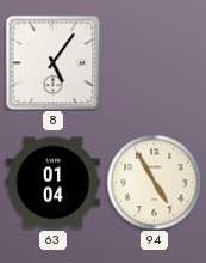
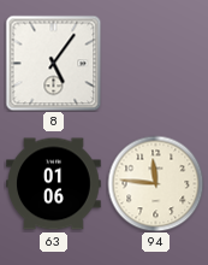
63: 01:04 -> 01:06
94: 4:55 -> 11:46
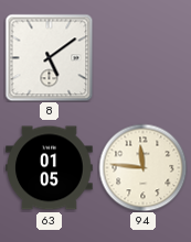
8: 5:06 -> 5:09
63: 01:06 -> 01:05
